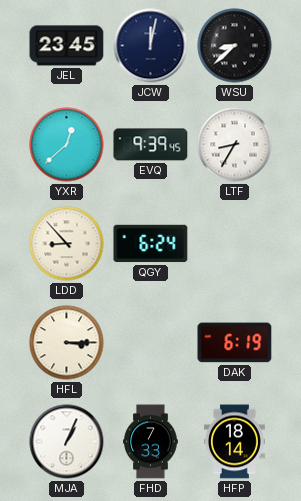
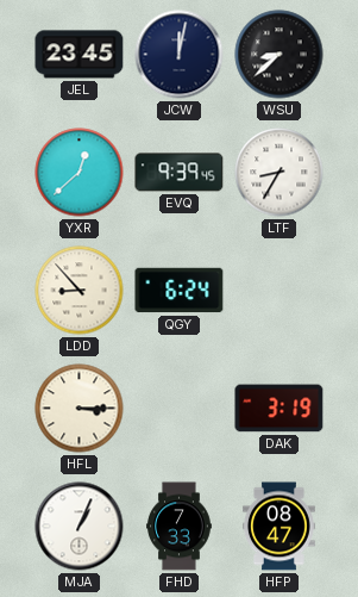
DAK: 6:19 -> 3:19
HFP: 18:14 -> 08:47
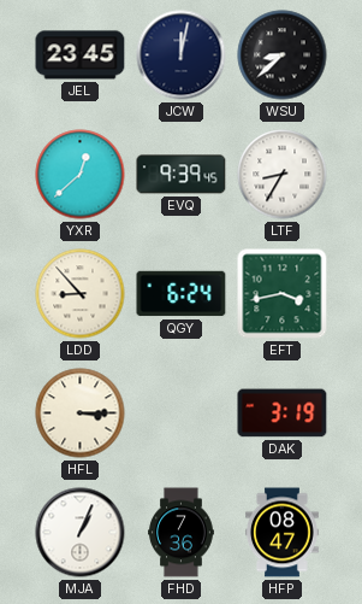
EFT: none -> 3:43
FHD: 7:33 -> 7:36
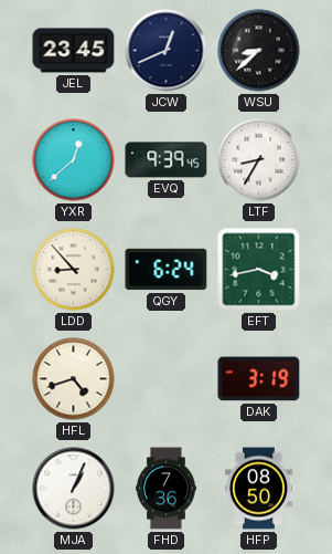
JCW: 12:02 -> 12:41
HFL: 3:15 -> 4:42
HFP: 08:47 -> 08:50
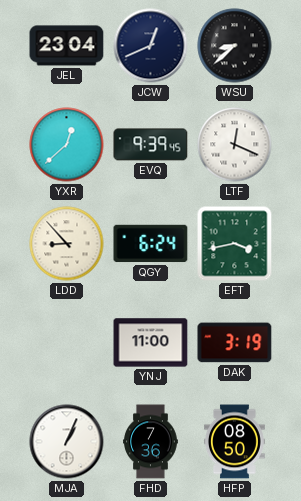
JEL: 23:45 -> 23:04
LTF: 8:35 -> 12:19
HFL: 4:42 -> none
YNJ: none -> 11:00
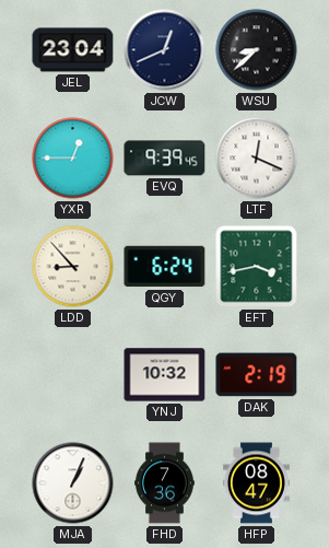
YXR: 12:38 -> 12:45
YNJ: 11:00 -> 10:32
DAK: 3:19 -> 2:19
HFP: 08:50 -> 08:47
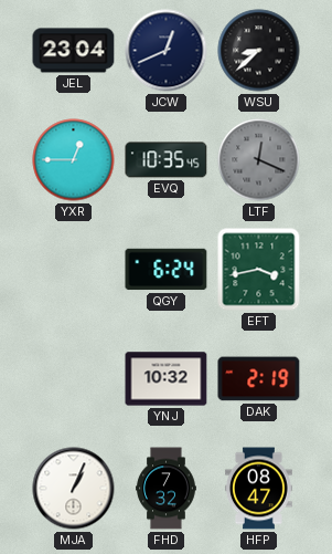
EVQ: 9:39 -> 10:35
LTF dial: white -> grey
LDD: 8:53 -> none
FHD: 7:36 -> 7:32
